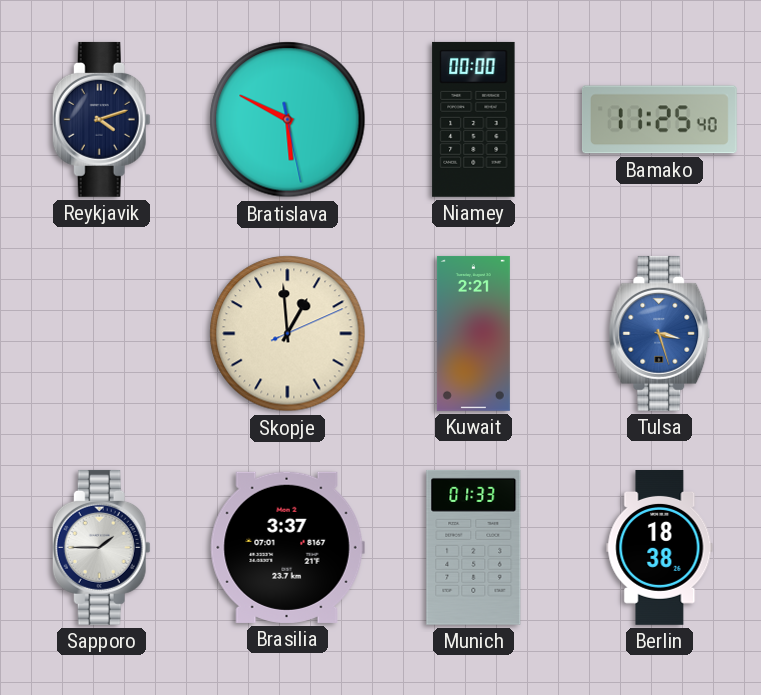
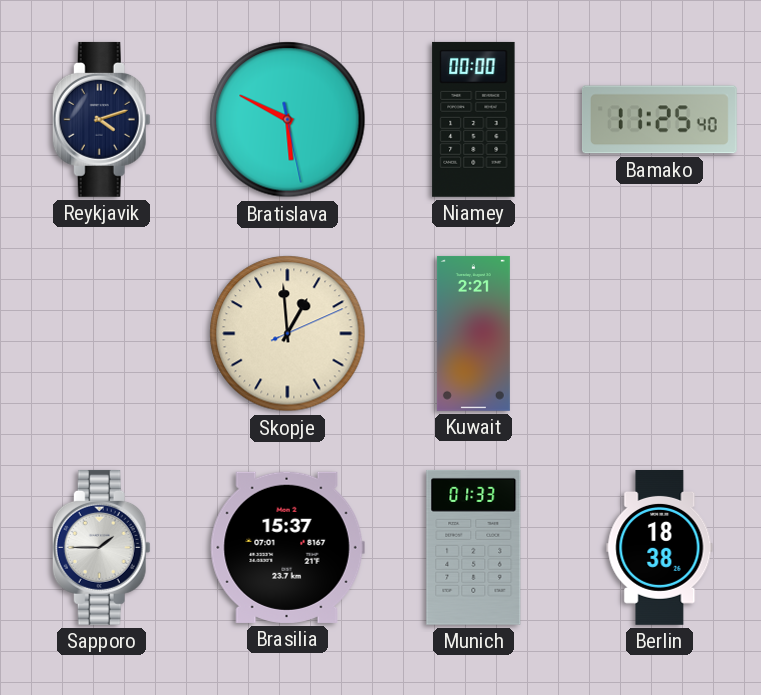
Tulsa: 3:27 -> none
Brasilia: 3:37 -> 15:37
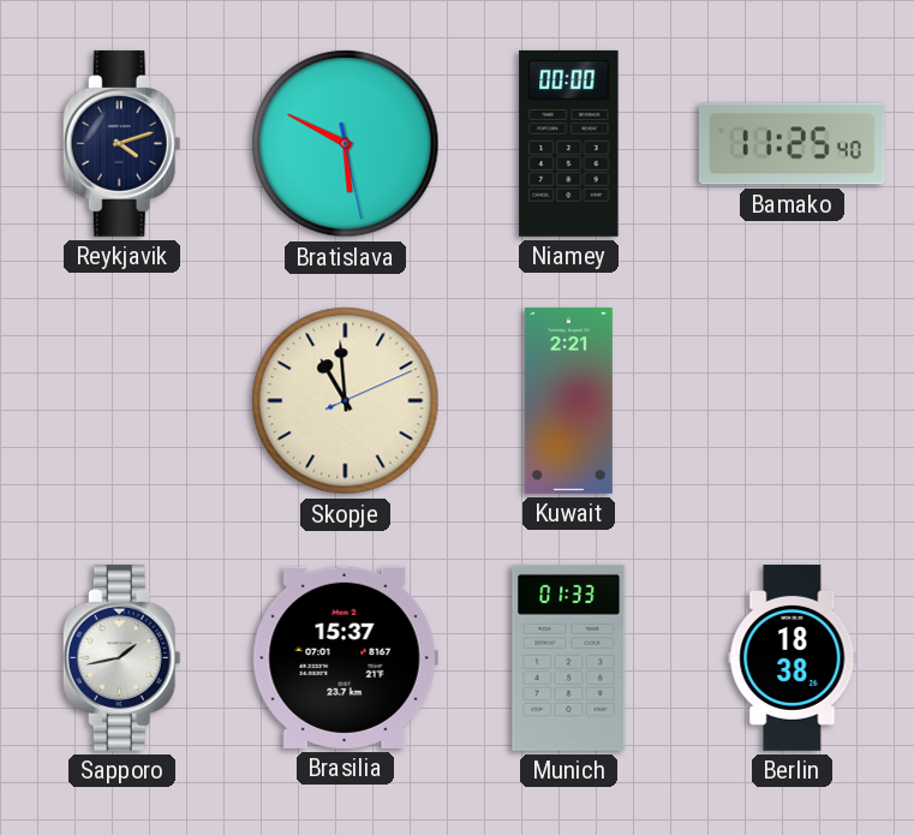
Skopje: 12:59 -> 10:59
Sapporo: 1:45 -> 1:43
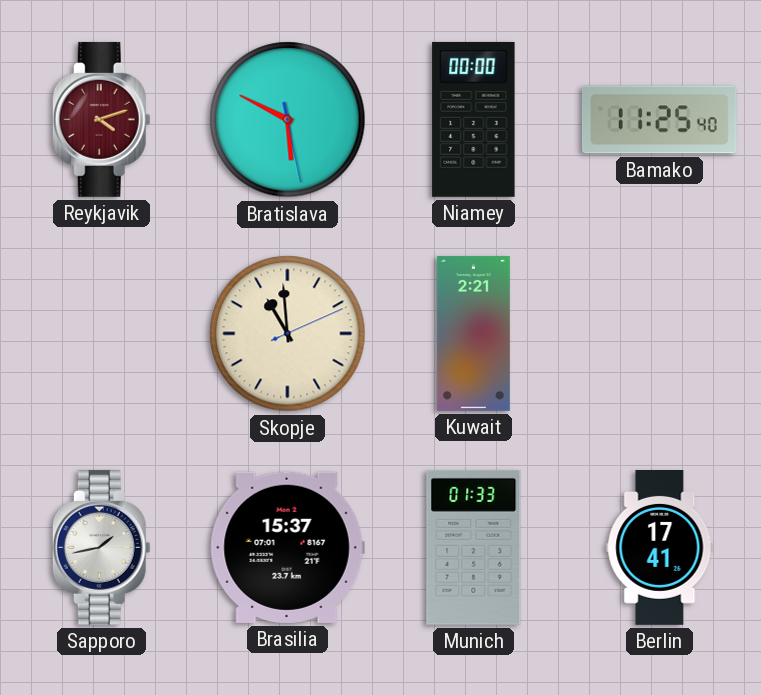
Reykjavik dial: navy -> burgundy
Berlin: 18:38 -> 17:41
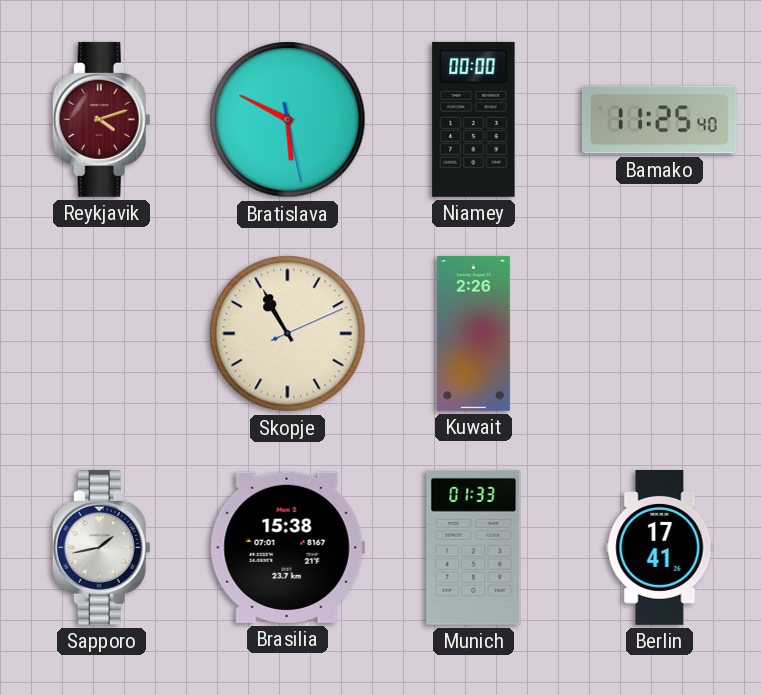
Skopje: 10:59 -> 10:55
Kuwait: 2:21 -> 2:26
Brasilia: 15:37 -> 15:38
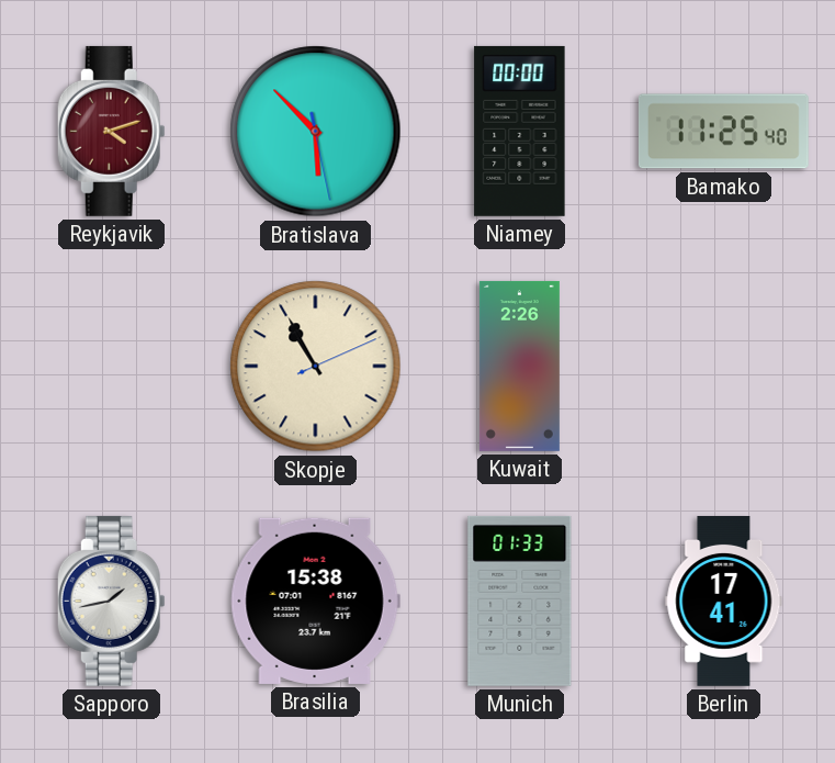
Bratislava: 5:49 -> 5:52
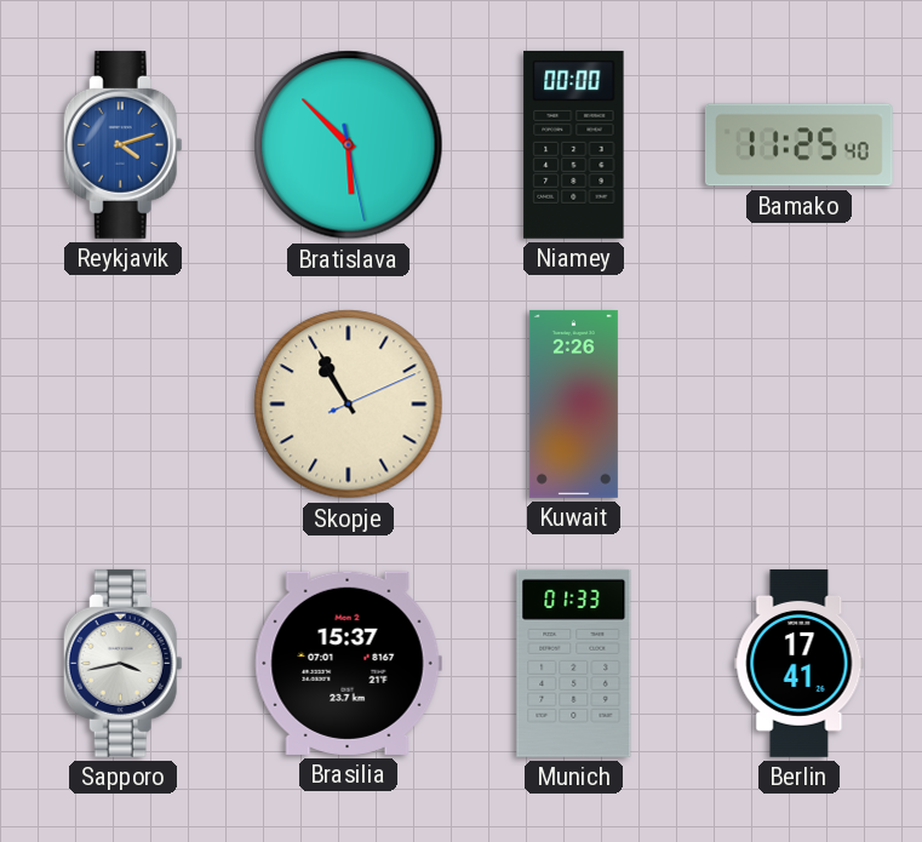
Reykjavik dial: burgundy -> blue
Sapporo: 1:43 -> 3:43
Brasilia: 15:38 -> 15:37
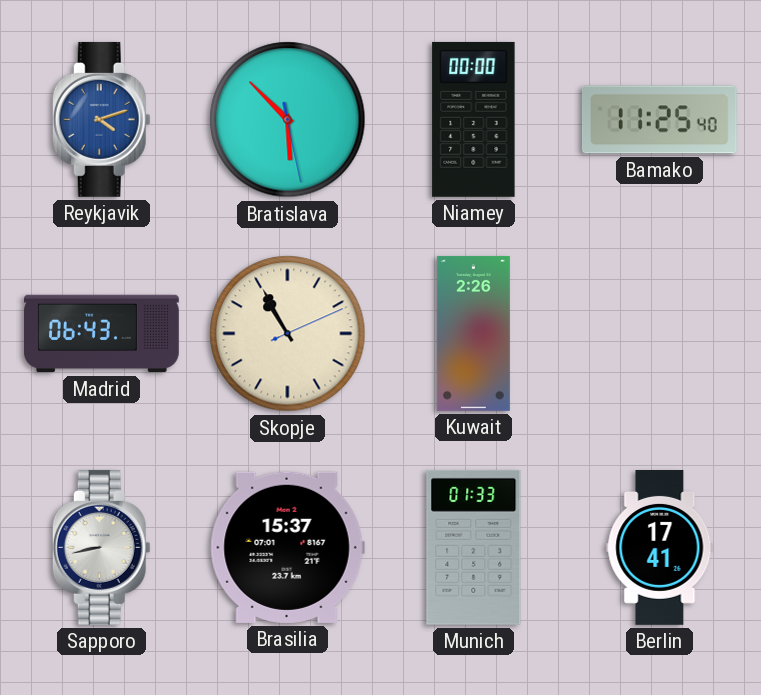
Madrid: none -> 06:43
Sapporo: 3:43 -> 8:43
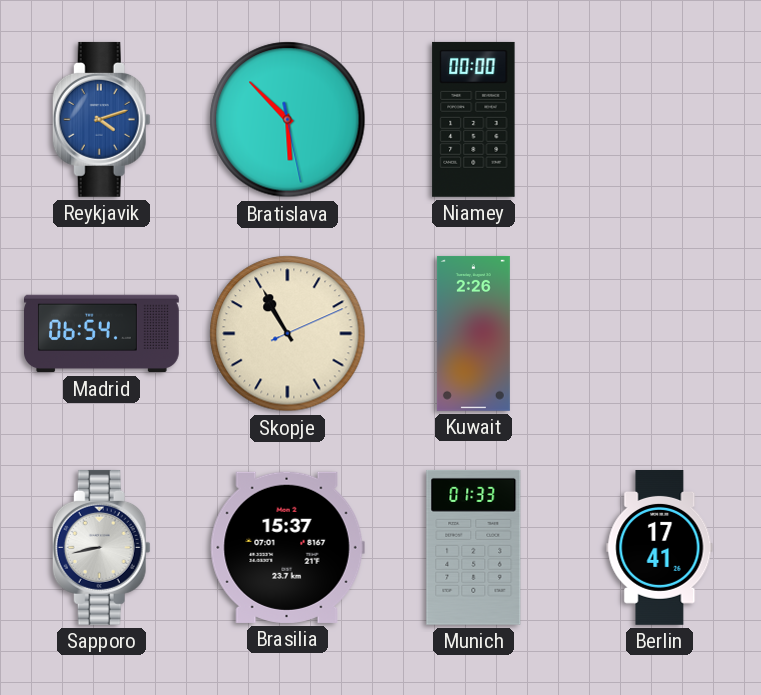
Bamako: 11:25 -> none
Madrid: 06:43 -> 06:54
